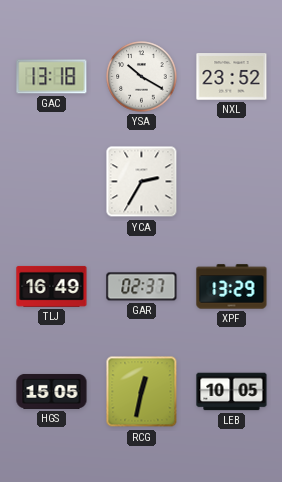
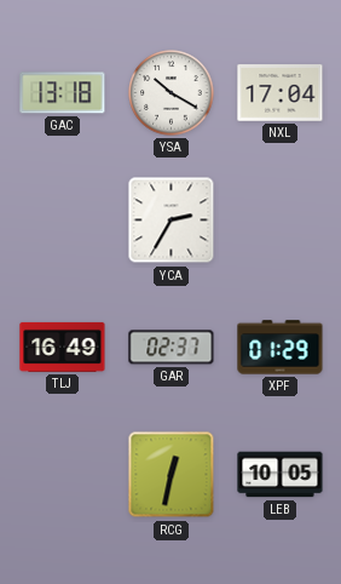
NXL: 23:52 -> 17:04
XPF: 13:29 -> 01:29
HGS: 15:05 -> none
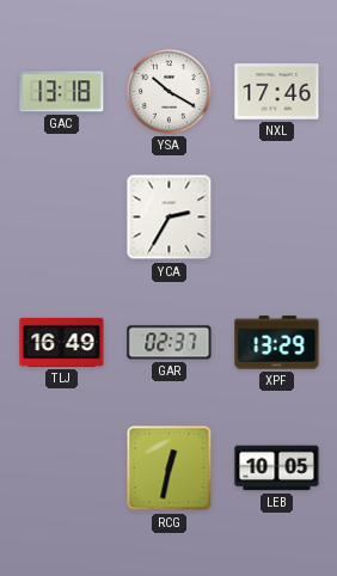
NXL: 17:04 -> 17:46
XPF: 01:29 -> 13:29
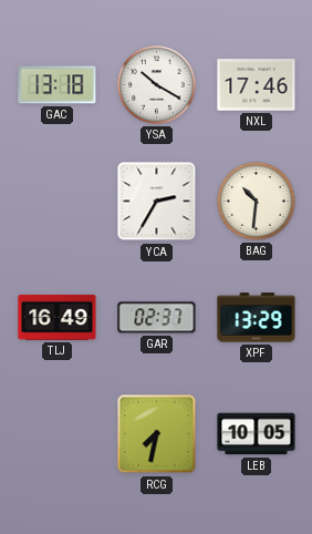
BAG: none -> 10:31
RCG: 12:32 -> 7:32
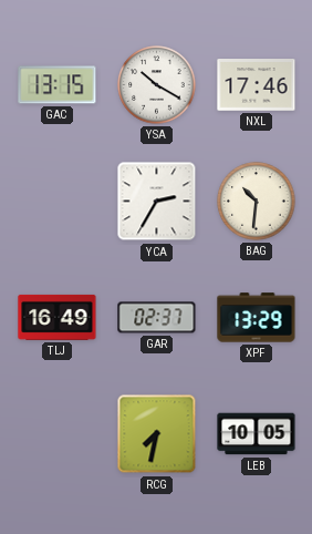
GAC: 13:18 -> 13:15
